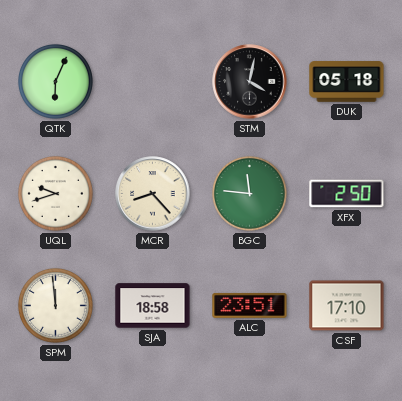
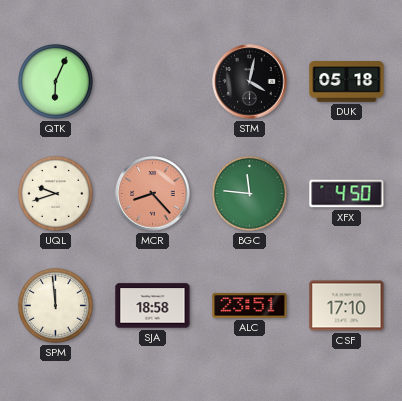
MCR dial: cream -> salmon
XFX: 2:50 -> 4:50
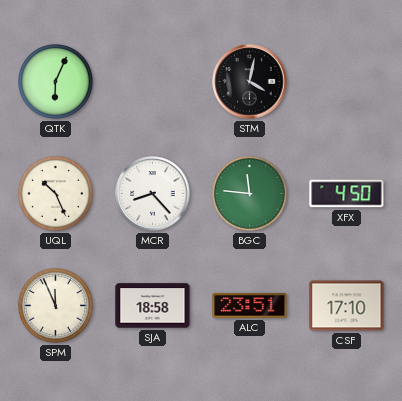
DUK: 05:18 -> none
UQL: 9:42 -> 10:26
MCR dial: salmon -> white
SPM: 11:59 -> 11:56
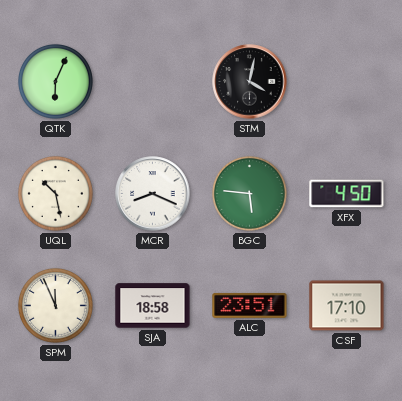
UQL: 10:26 -> 10:28
MCR: 8:23 -> 8:19
BGC: 11:46 -> 5:46
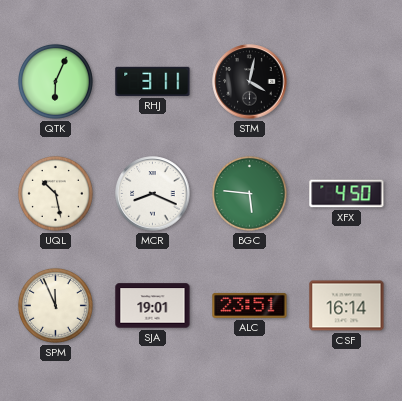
RHJ: none -> 3:11
SJA: 18:58 -> 19:01
CSF: 17:10 -> 16:14
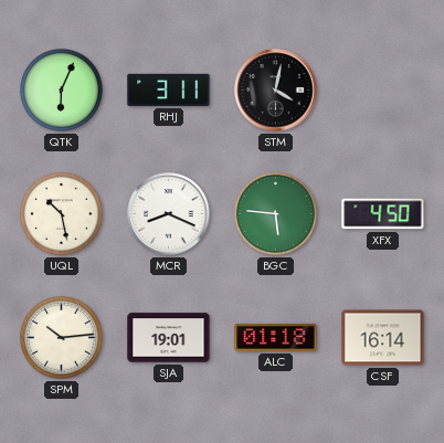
SPM: 11:56 -> 10:14
ALC: 23:51 -> 01:18
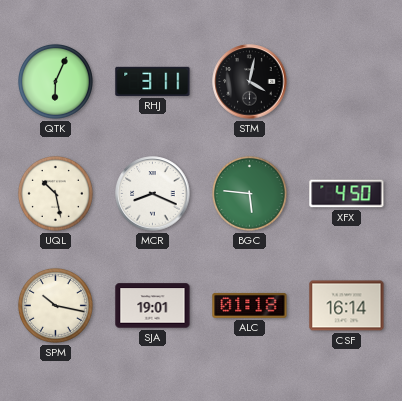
SPM: 10:14 -> 10:17
